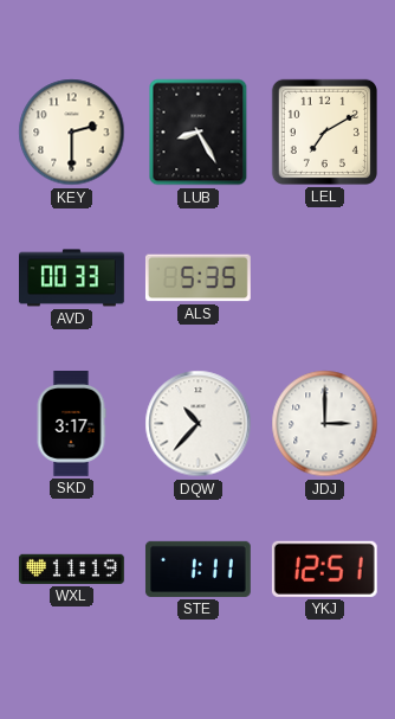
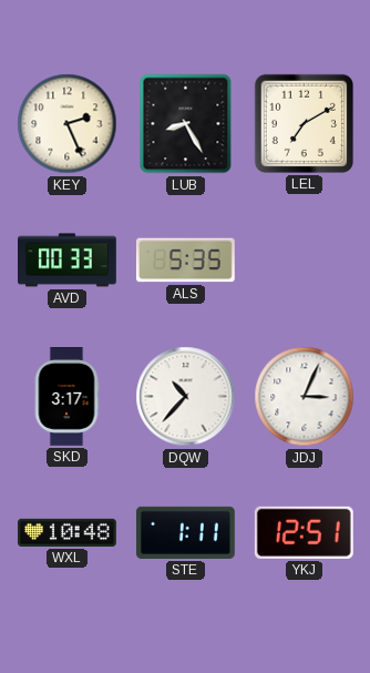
KEY: 2:30 -> 2:26
JDJ: 3:00 -> 3:04
WXL: 11:19 -> 10:48
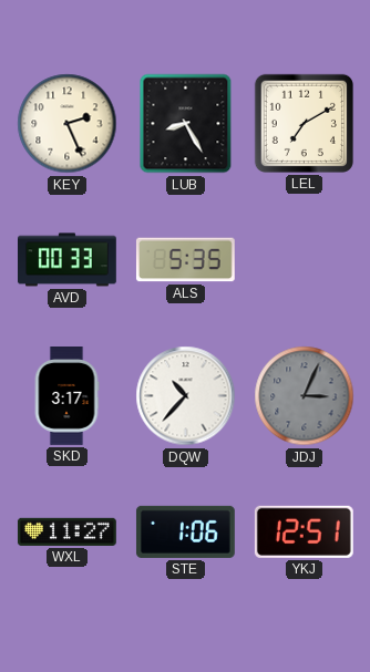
JDJ dial: white -> grey
WXL: 10:48 -> 11:27
STE: 1:11 -> 1:06
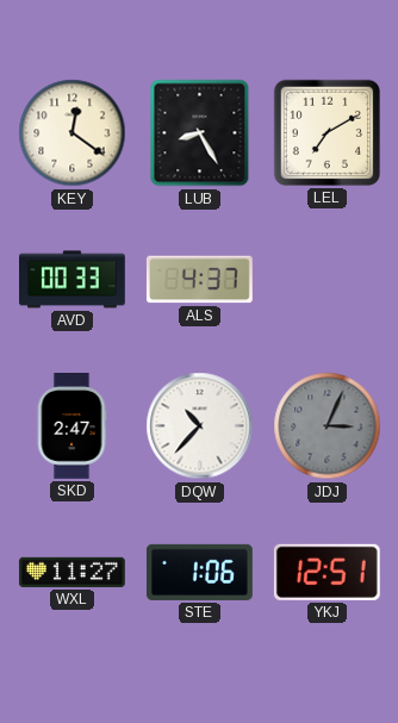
KEY: 2:26 -> 12:21
ALS: 5:35 -> 4:37
SKD: 3:17 -> 2:47
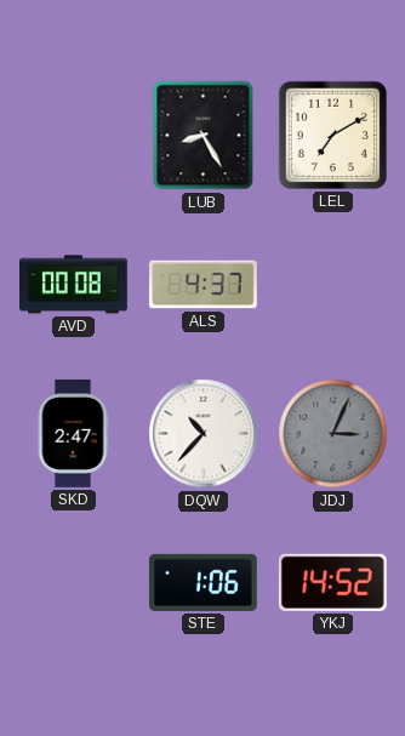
KEY: 12:21 -> none
AVD: 00:33 -> 00:08
WXL: 11:27 -> none
YKJ: 12:51 -> 14:52
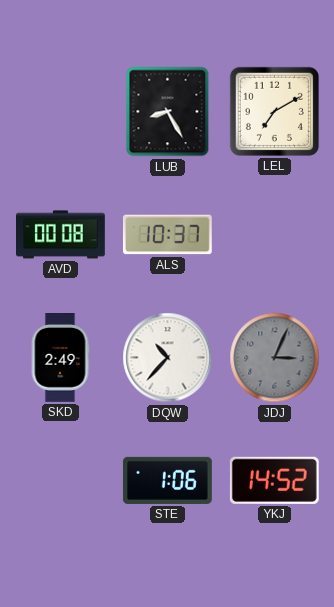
ALS: 4:37 -> 10:37
SKD: 2:47 -> 2:49
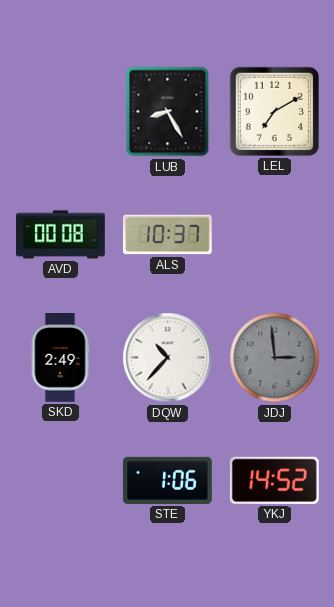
JDJ: 3:04 -> 2:59
